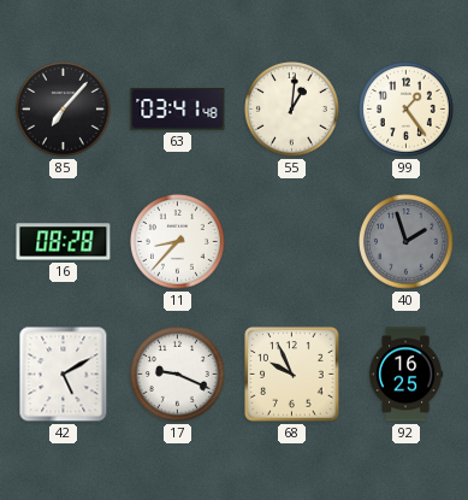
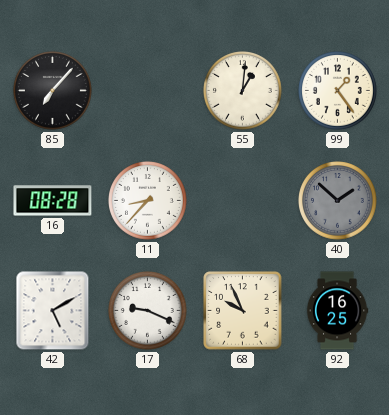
63: 03:41 -> none
40: 1:57 -> 1:52
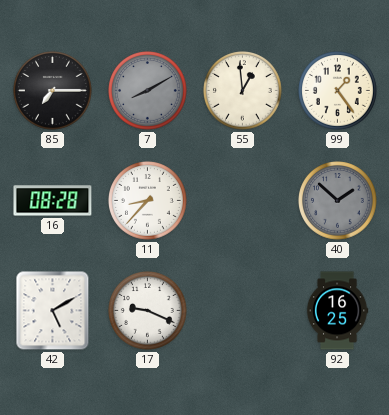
85: 7:07 -> 7:15
7: none -> 8:10
55: 1:01 -> 12:59
68: 9:56 -> none
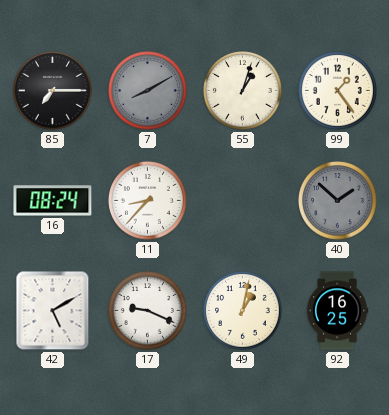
55: 12:59 -> 1:03
16: 08:28 -> 08:24
49: none -> 1:02
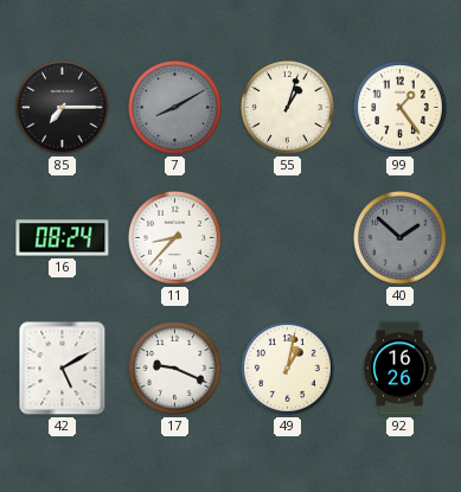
92: 16:25 -> 16:26
